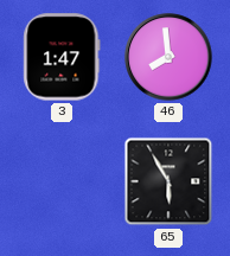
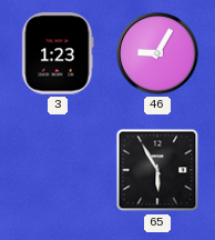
3: 1:47 -> 1:23
46: 7:59 -> 9:05
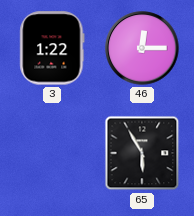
3: 1:23 -> 1:22
46: 9:05 -> 12:15
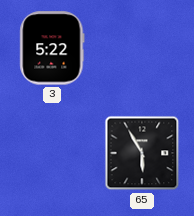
3: 1:22 -> 5:22
46: 12:15 -> none
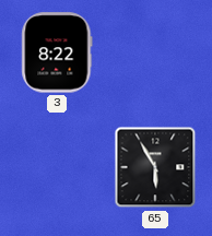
3: 5:22 -> 8:22
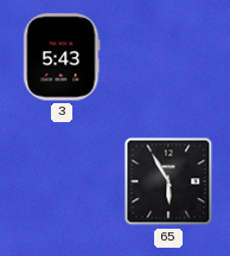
3: 8:22 -> 5:43
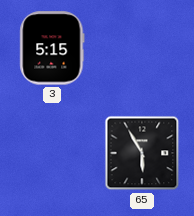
3: 5:43 -> 5:15
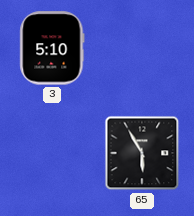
3: 5:15 -> 5:10
